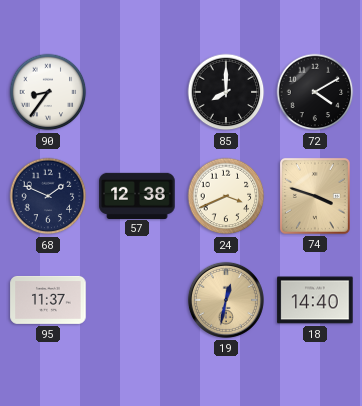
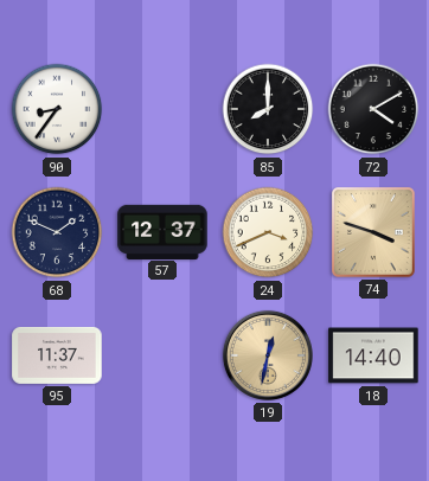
57: 12:38 -> 12:37
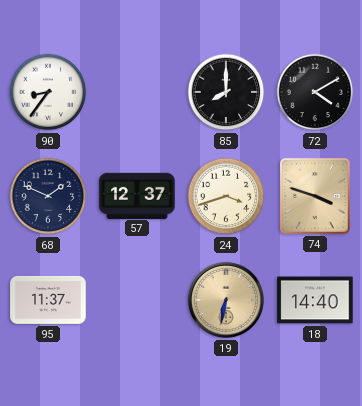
24: 3:41 -> 3:42
19: 12:32 -> 6:32
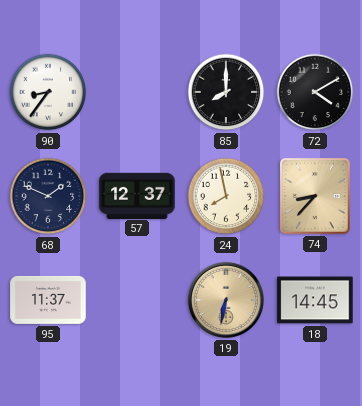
24: 3:42 -> 7:58
74: 3:48 -> 8:37
18: 14:40 -> 14:45
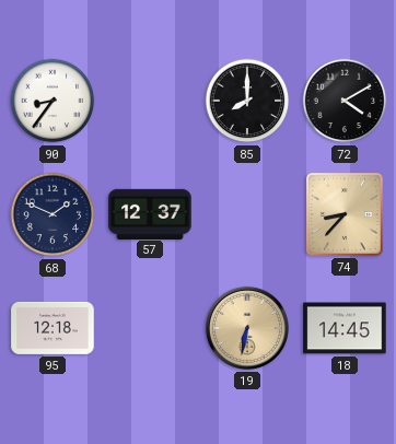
24: 7:58 -> none
95: 11:37 -> 12:18
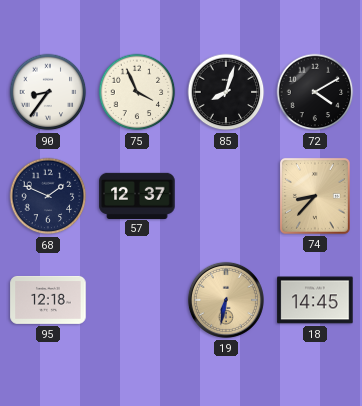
75: none -> 3:56
85: 8:00 -> 8:03
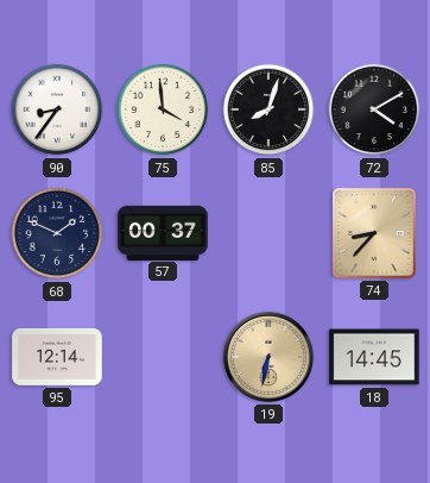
75: 3:56 -> 3:59
57: 12:37 -> 00:37
95: 12:18 -> 12:14
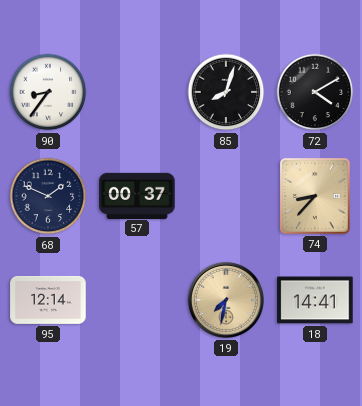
75: 3:59 -> none
19: 6:32 -> 7:32
18: 14:45 -> 14:41
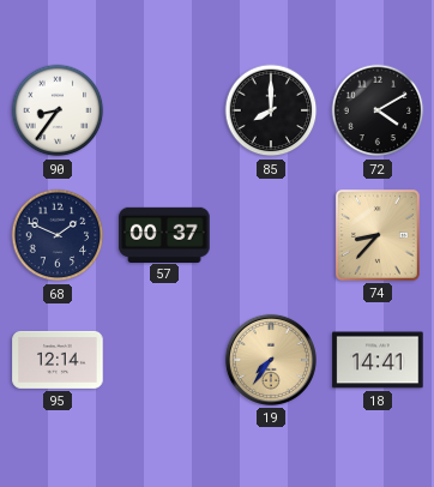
85: 8:03 -> 8:00
19: 7:32 -> 7:36
